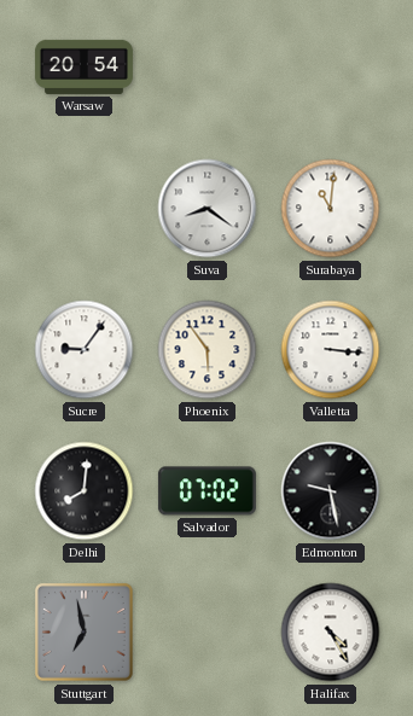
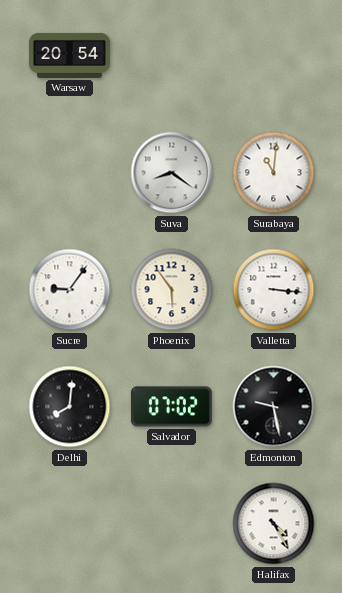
Stuttgart: 6:58 -> none
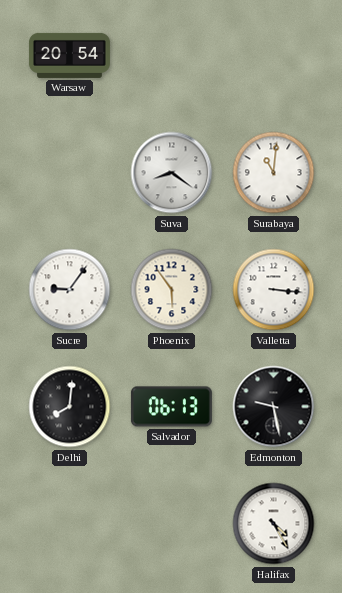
Salvador: 07:02 -> 06:13
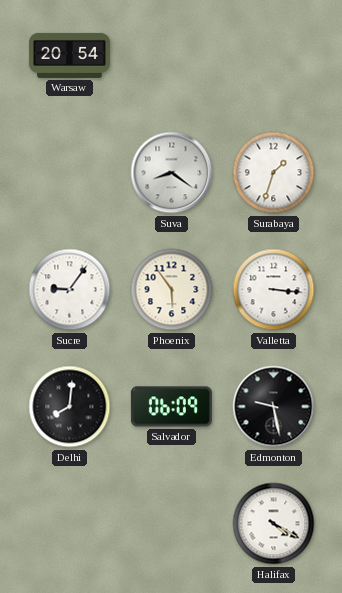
Surabaya: 11:01 -> 1:33
Salvador: 06:13 -> 06:09
Halifax: 4:25 -> 4:20
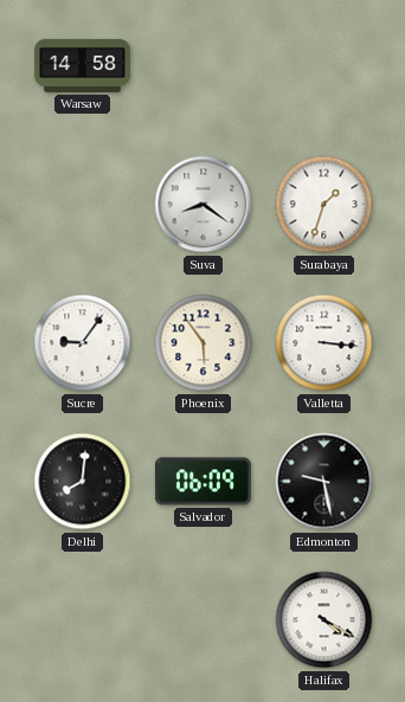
Warsaw: 20:54 -> 14:58
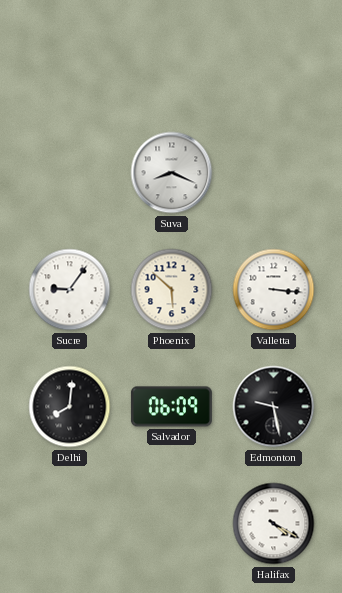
Warsaw: 14:58 -> none
Suva: 8:21 -> 8:19
Surabaya: 1:33 -> none
Phoenix: 5:54 -> 5:52
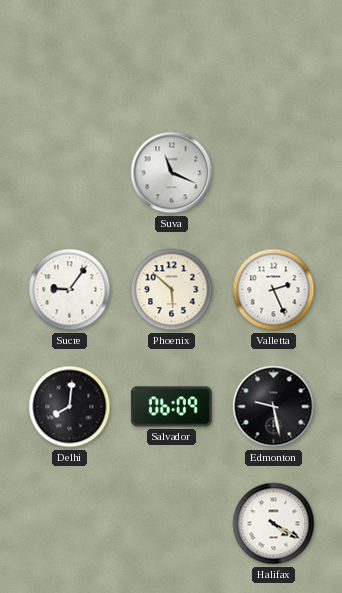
Suva: 8:19 -> 11:19
Valletta: 3:16 -> 2:26
